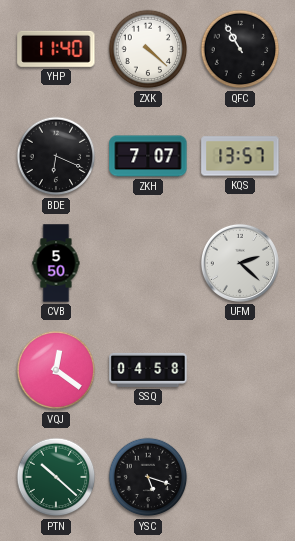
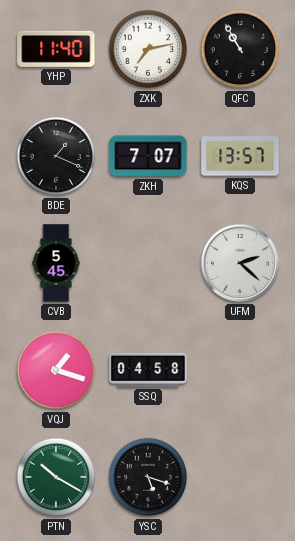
ZXK: 4:22 -> 7:13
BDE: 6:19 -> 1:19
CVB: 5:50 -> 5:45
VQJ: 12:21 -> 1:18
PTN: 10:22 -> 10:20
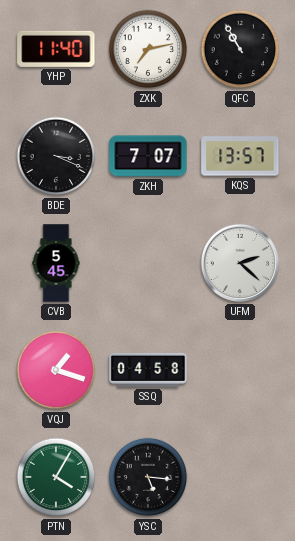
BDE: 1:19 -> 3:19
PTN: 10:20 -> 4:05
YSC: 5:18 -> 5:16
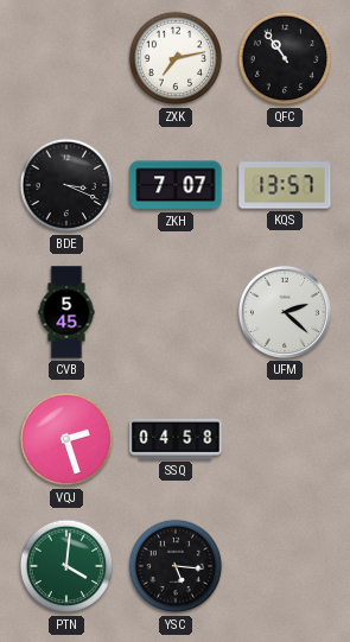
YHP: 11:40 -> none
QFC: 10:55 -> 10:54
VQJ: 1:18 -> 2:27
PTN: 4:05 -> 4:01
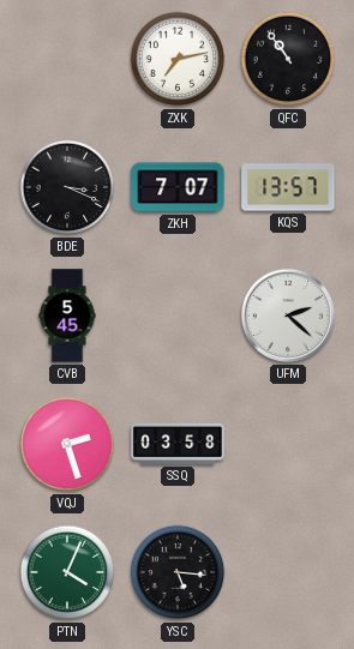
SSQ: 04:58 -> 03:58
PTN: 4:01 -> 4:04
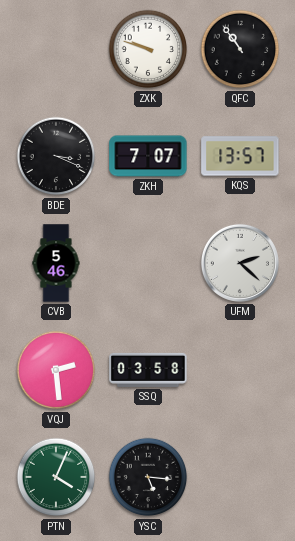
ZXK: 7:13 -> 9:48
CVB: 5:45 -> 5:46
VQJ: 2:27 -> 2:29
